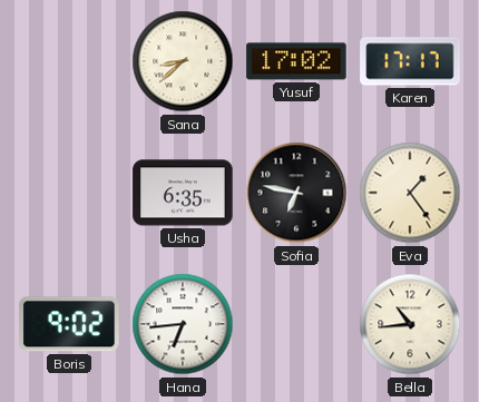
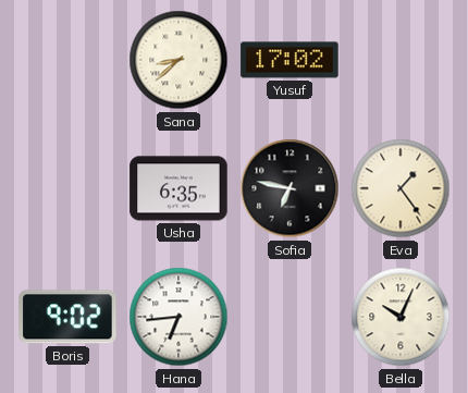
Karen: 17:17 -> none
Bella: 10:44 -> 10:04
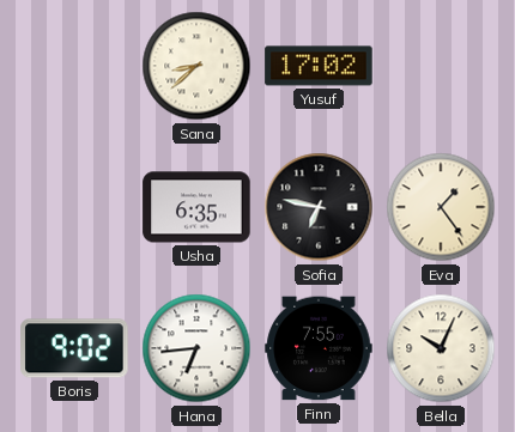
Finn: none -> 7:55
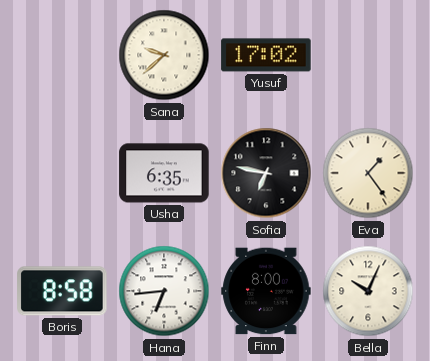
Sana: 8:38 -> 9:38
Boris: 9:02 -> 8:58
Finn: 7:55 -> 8:00
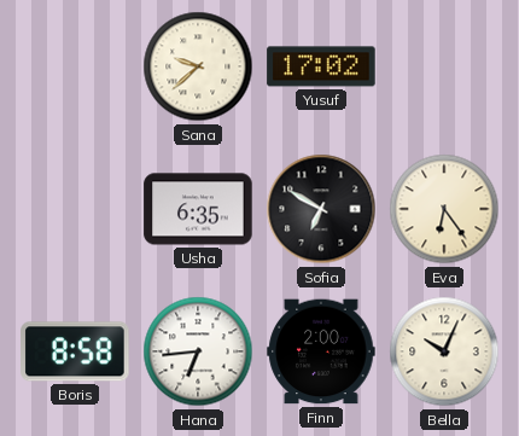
Sofia: 6:47 -> 6:50
Eva: 1:24 -> 6:24
Finn: 8:00 -> 2:00
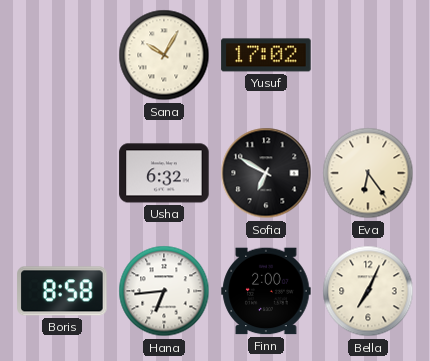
Sana: 9:38 -> 10:05
Usha: 6:35 -> 6:32
Bella: 10:04 -> 7:04
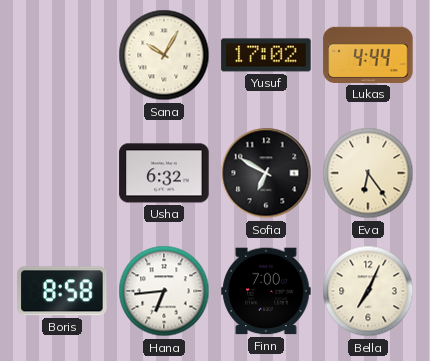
Lukas: none -> 4:44
Finn: 2:00 -> 7:00
